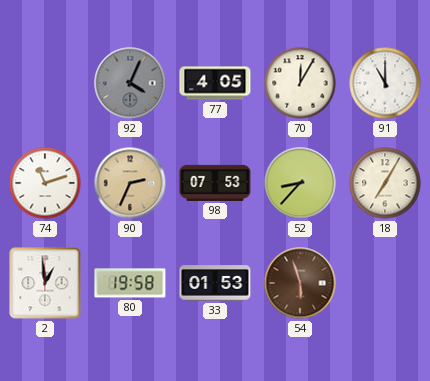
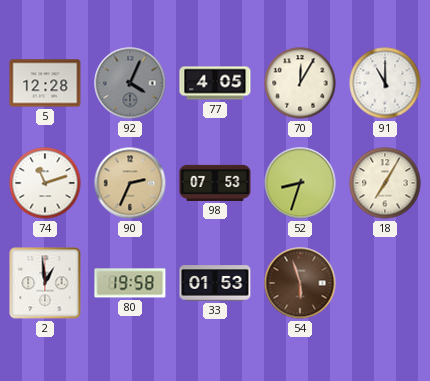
5: none -> 12:28
52: 8:37 -> 8:33
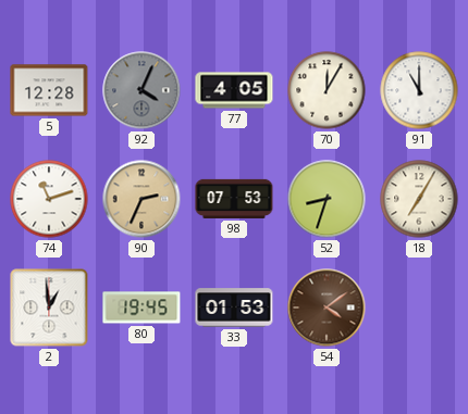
80: 19:58 -> 19:45
54: 5:57 -> 4:09
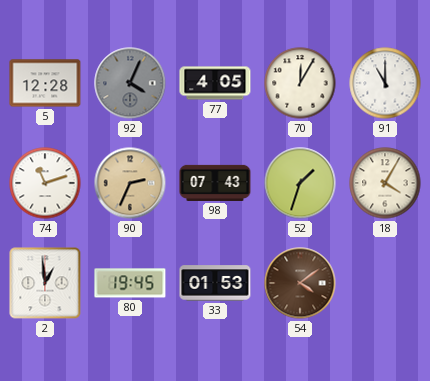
98: 07:53 -> 07:43
52: 8:33 -> 1:33
18: 7:05 -> 4:05
